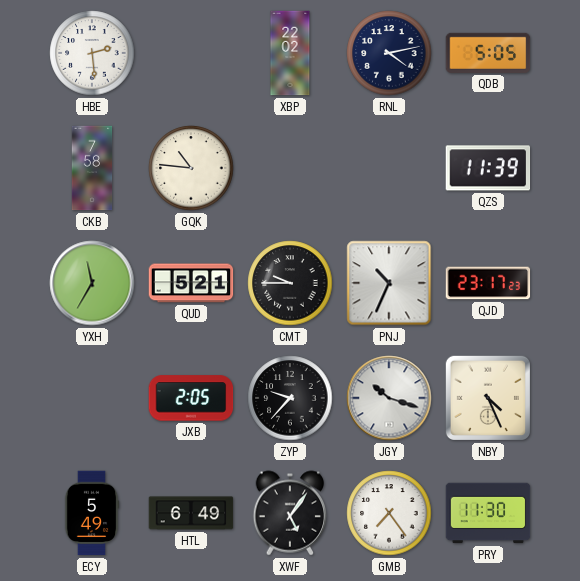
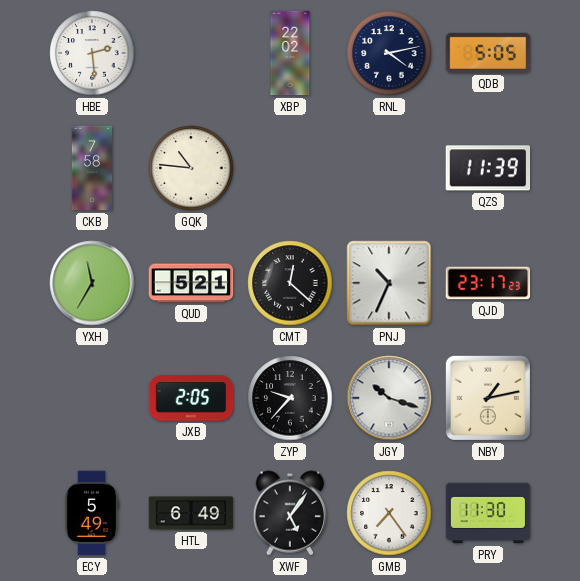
CMT: 9:45 -> 12:22
NBY: 4:26 -> 1:13
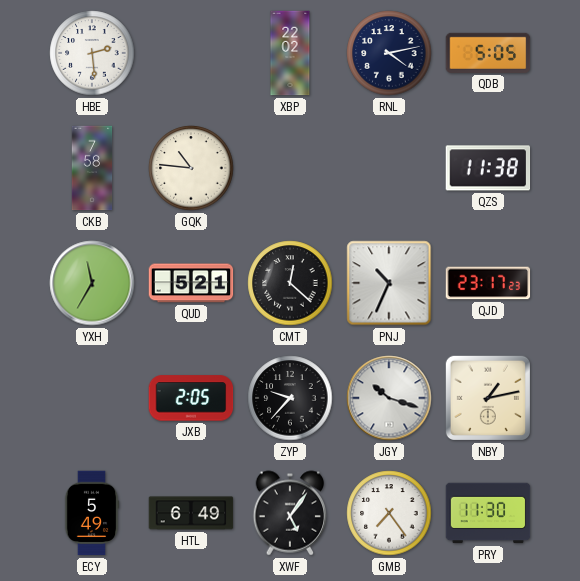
QZS: 11:39 -> 11:38
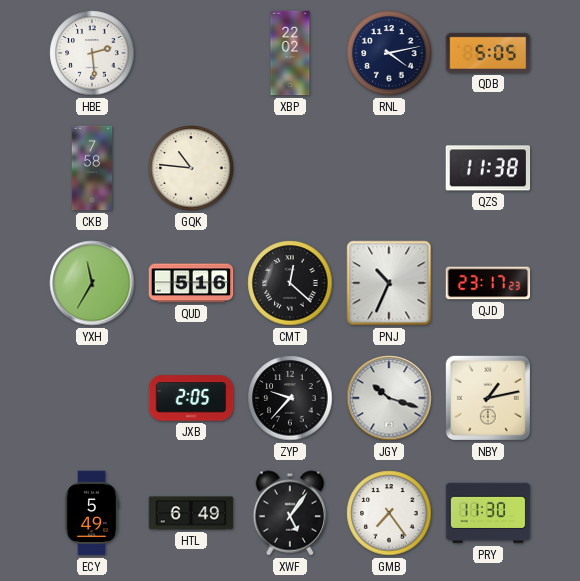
QUD: 5:21 -> 5:16
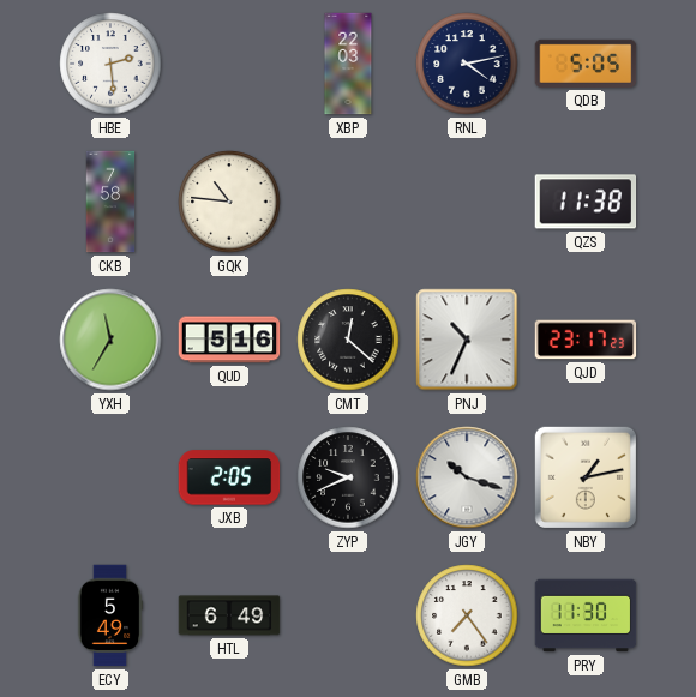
XBP: 22:02 -> 22:03
ZYP: 9:37 -> 9:41
XWF: 5:06 -> none
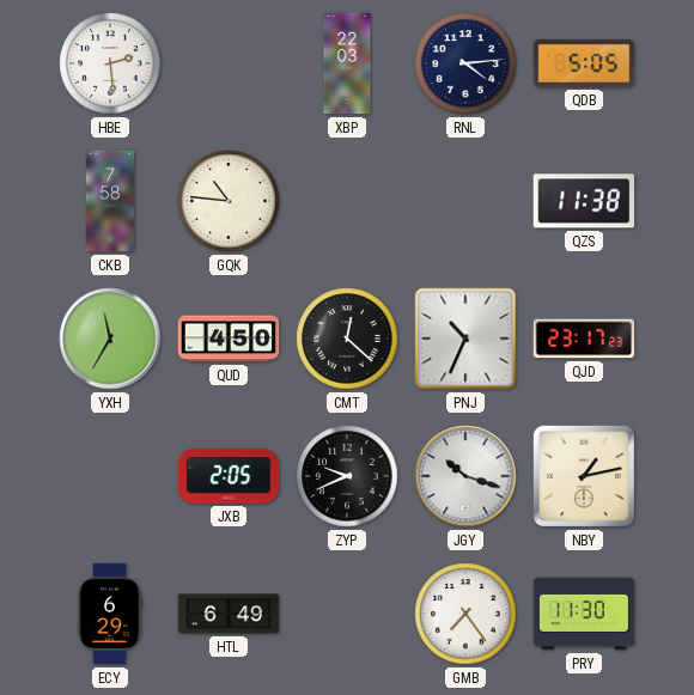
RNL: 4:13 -> 4:14
QUD: 5:16 -> 4:50
ECY: 5:49 -> 6:29
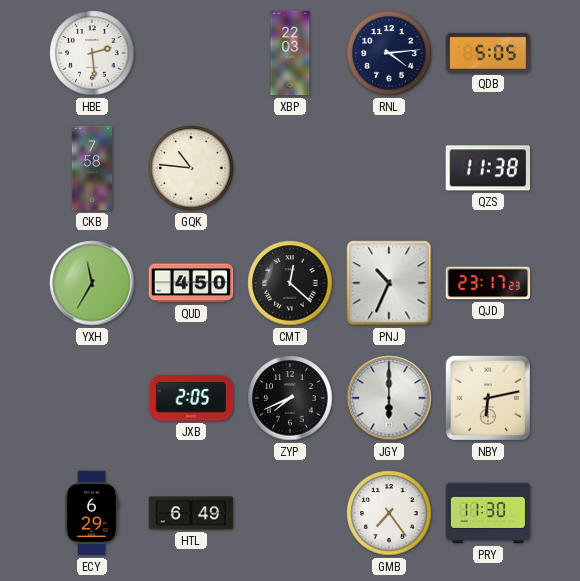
ZYP: 9:41 -> 7:41
JGY: 10:18 -> 6:00
NBY: 1:13 -> 6:13
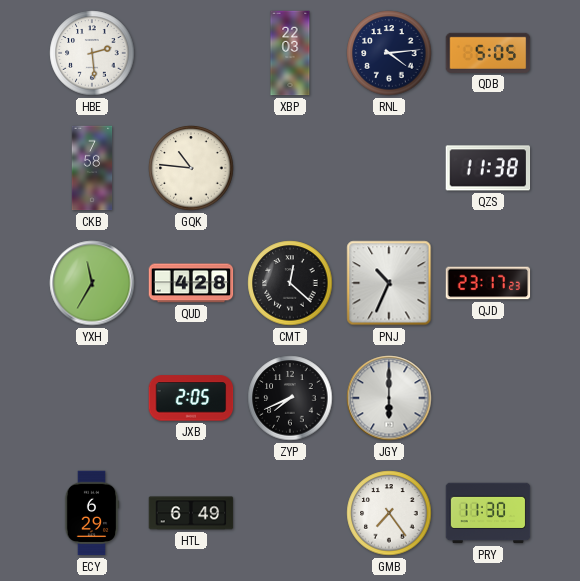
QUD: 4:50 -> 4:28
NBY: 6:13 -> none
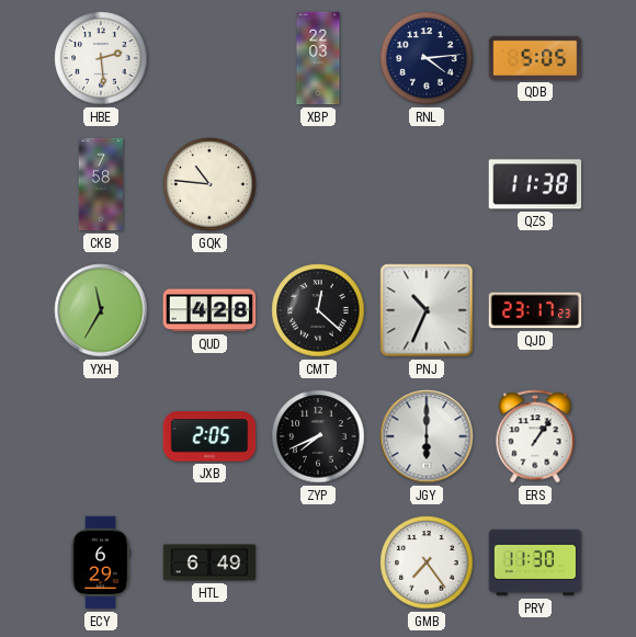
ERS: none -> 1:06
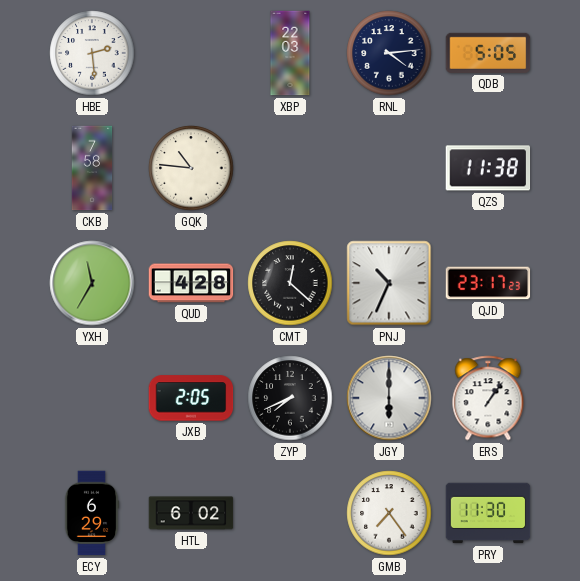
HTL: 6:49 -> 6:02
